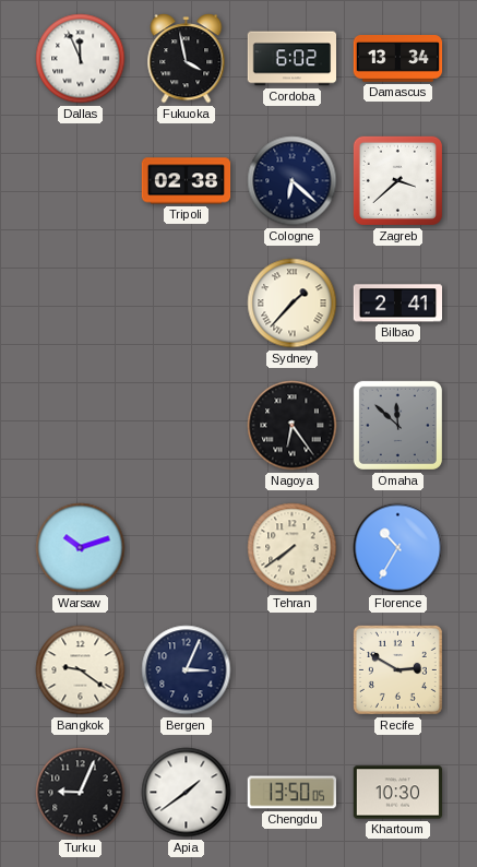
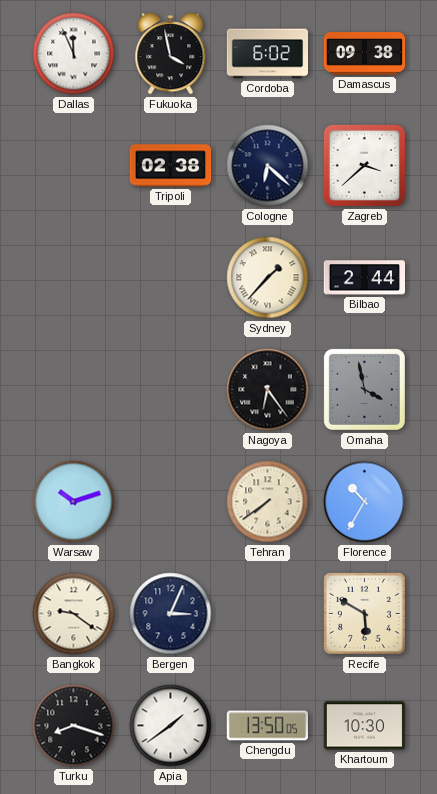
Damascus: 13:34 -> 09:38
Bilbao: 2:41 -> 2:44
Omaha: 11:52 -> 3:58
Recife: 2:50 -> 5:50
Turku: 9:04 -> 8:18
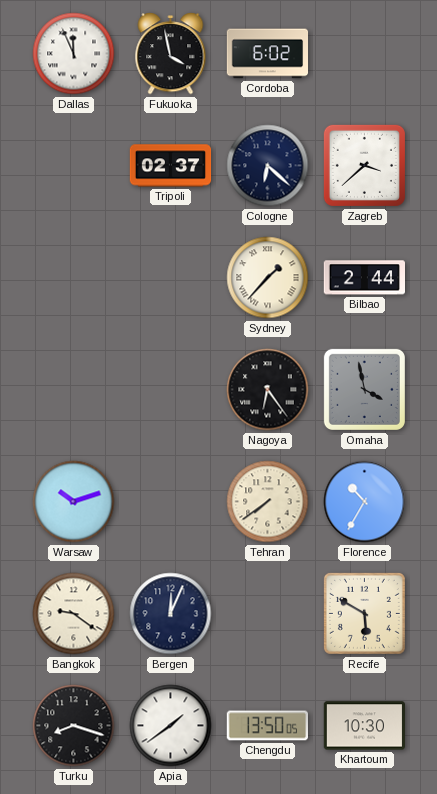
Damascus: 09:38 -> none
Tripoli: 02:38 -> 02:37
Bergen: 3:04 -> 12:04
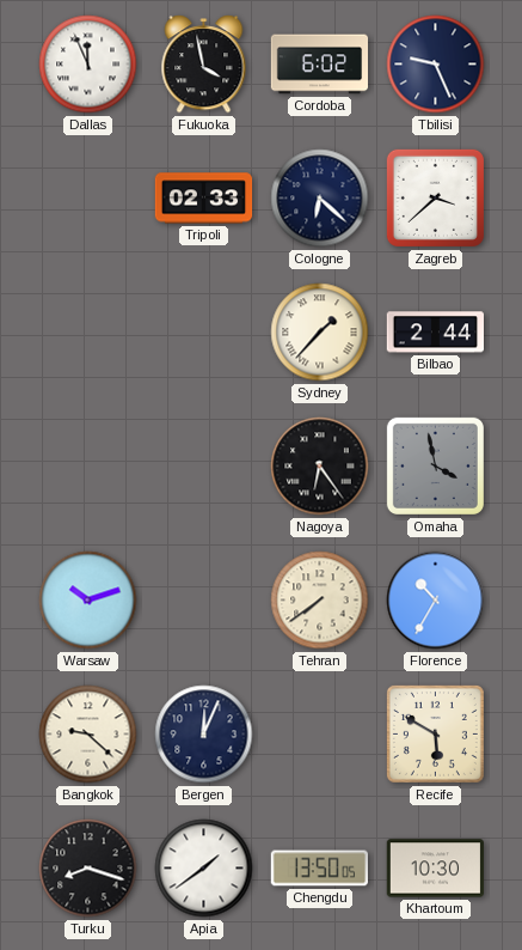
Tbilisi: none -> 9:26
Tripoli: 02:37 -> 02:33
Bangkok: 9:21 -> 9:22
